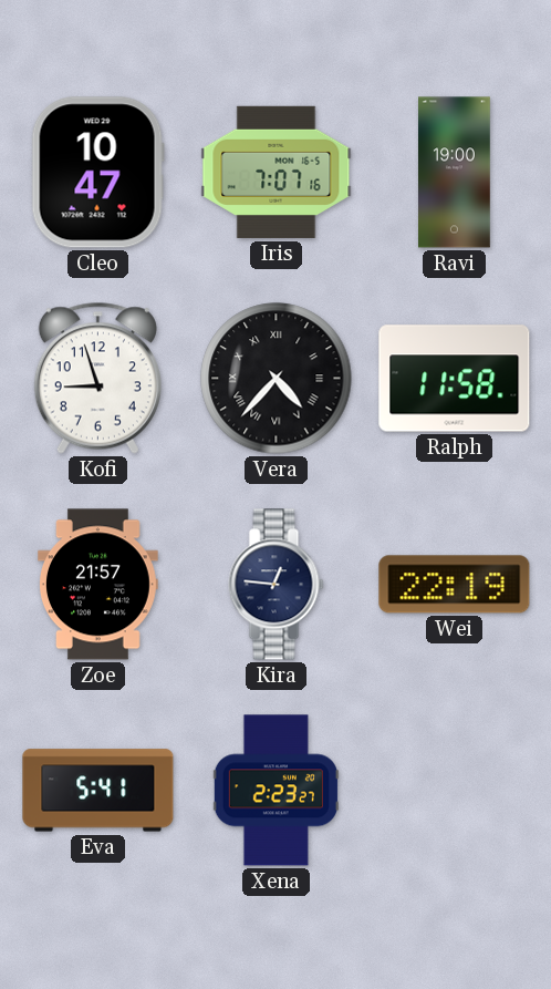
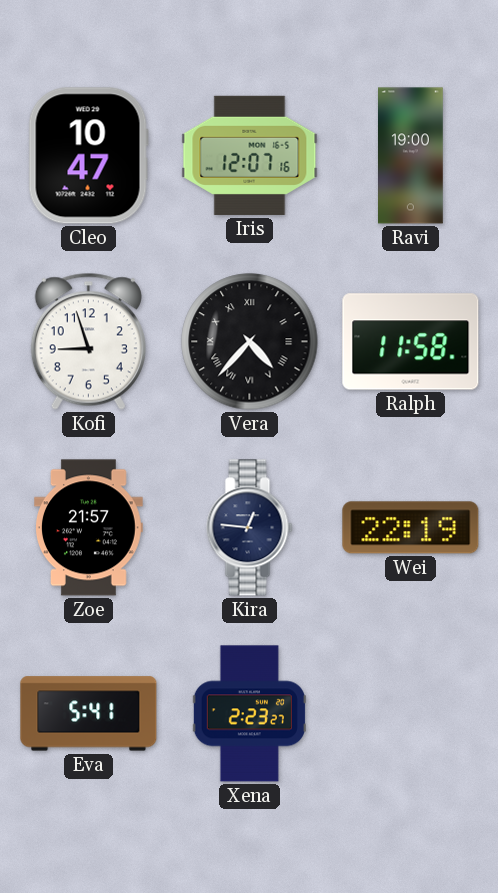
Iris: 7:07 -> 12:07
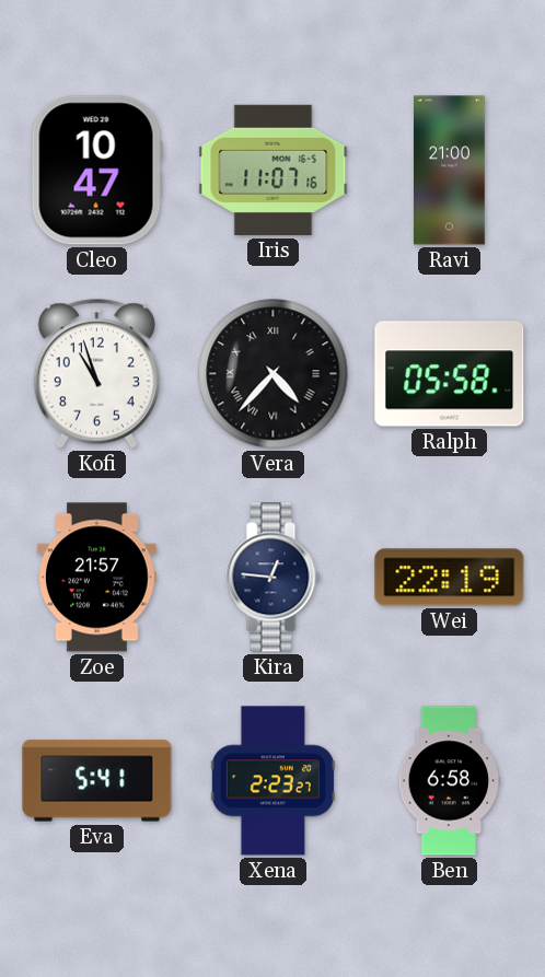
Iris: 12:07 -> 11:07
Ravi: 19:00 -> 21:00
Kofi: 8:57 -> 10:57
Ralph: 11:58 -> 05:58
Ben: none -> 6:58
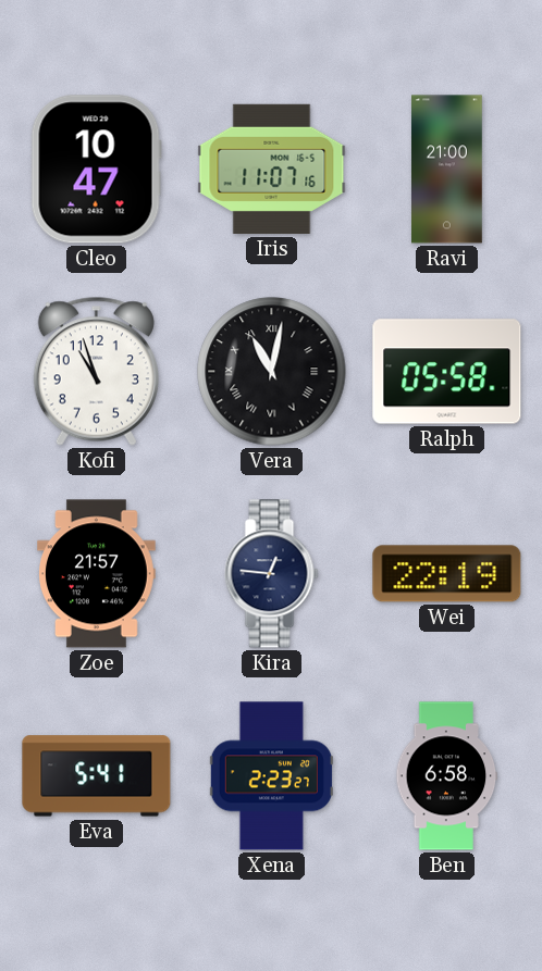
Vera: 4:37 -> 11:02
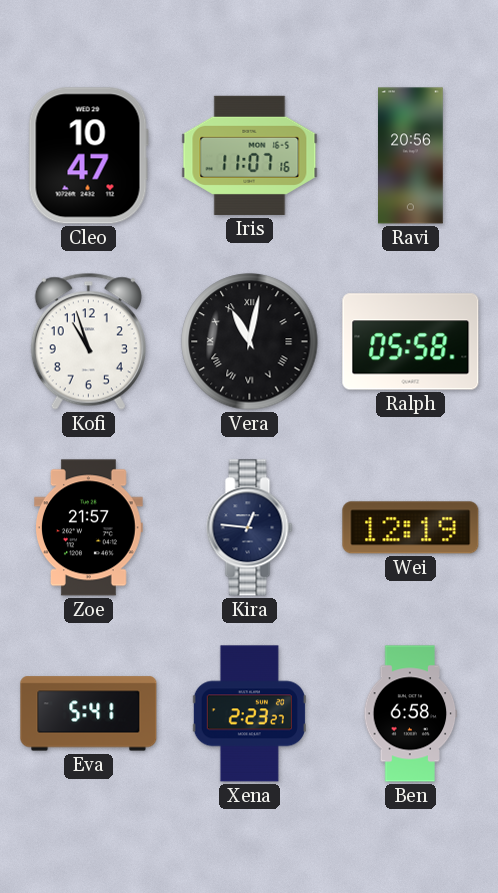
Ravi: 21:00 -> 20:56
Wei: 22:19 -> 12:19
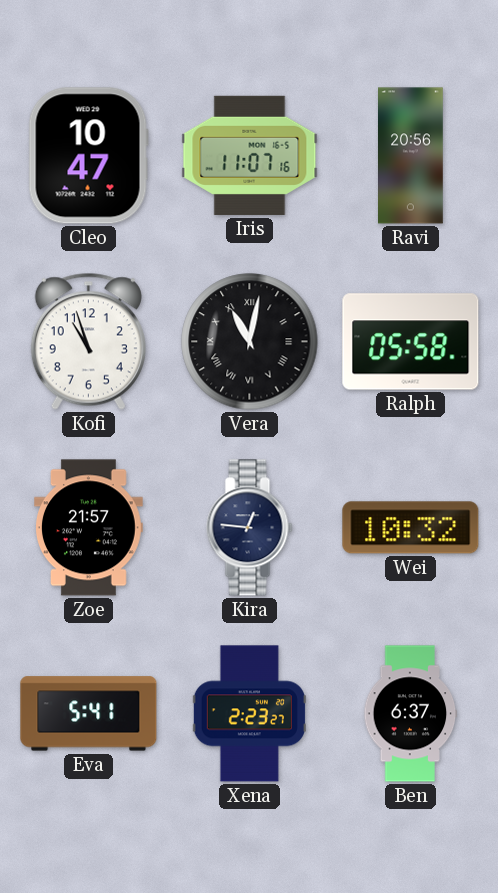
Wei: 12:19 -> 10:32
Ben: 6:58 -> 6:37
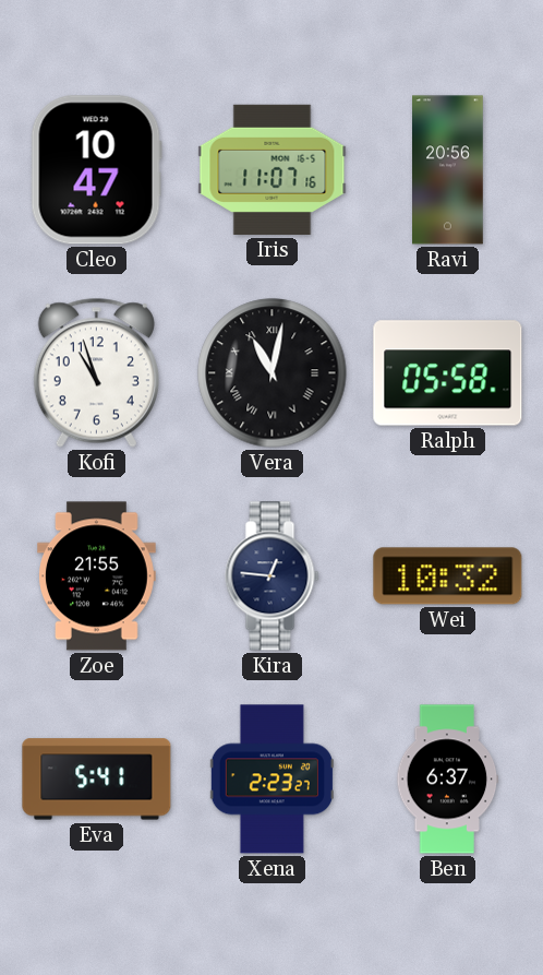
Zoe: 21:57 -> 21:55
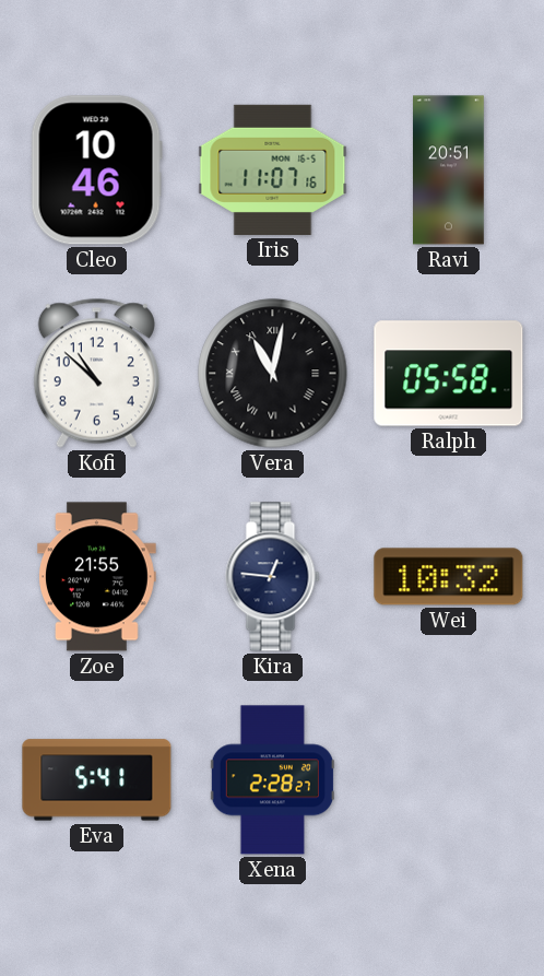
Cleo: 10:47 -> 10:46
Ravi: 20:56 -> 20:51
Kofi: 10:57 -> 10:52
Xena: 2:23 -> 2:28
Ben: 6:37 -> none
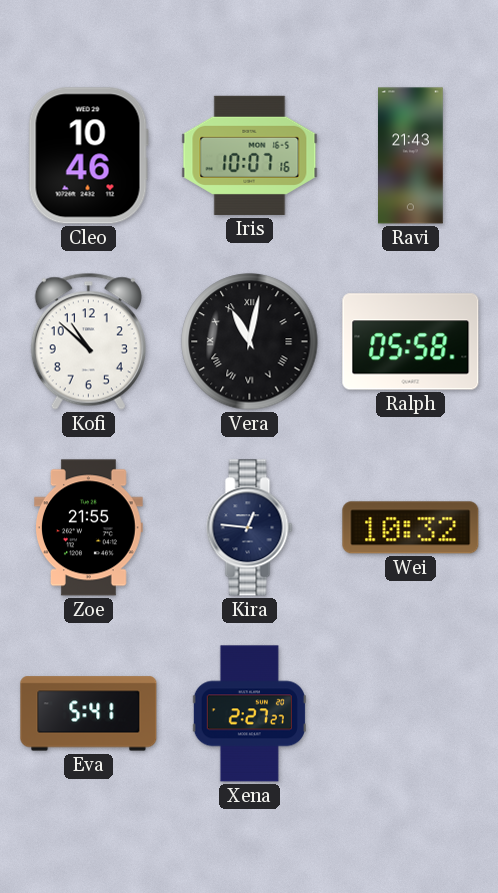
Iris: 11:07 -> 10:07
Ravi: 20:51 -> 21:43
Xena: 2:28 -> 2:27
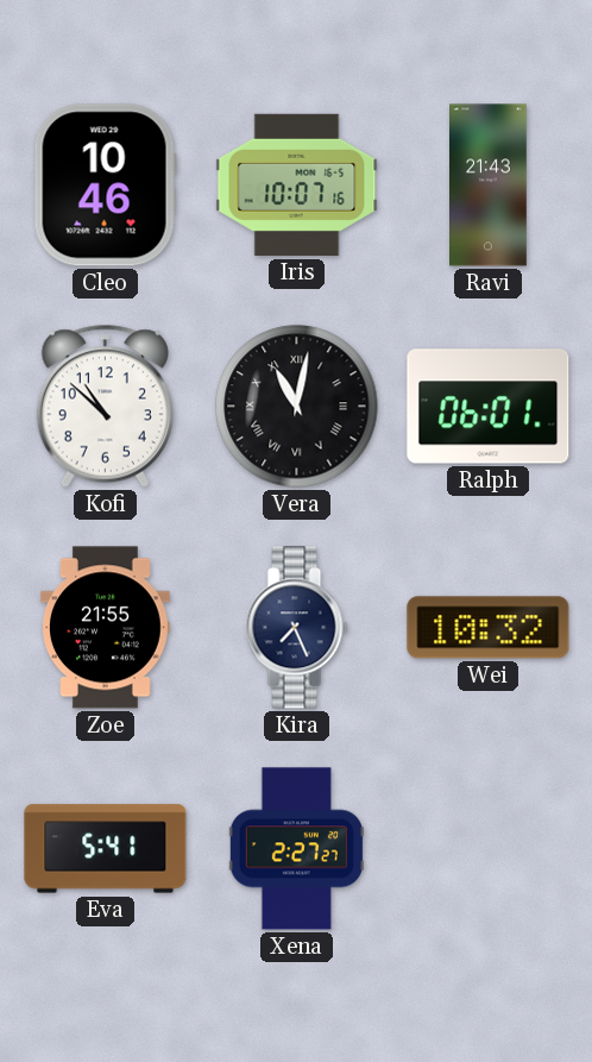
Ralph: 05:58 -> 06:01
Kira: 12:46 -> 7:26
